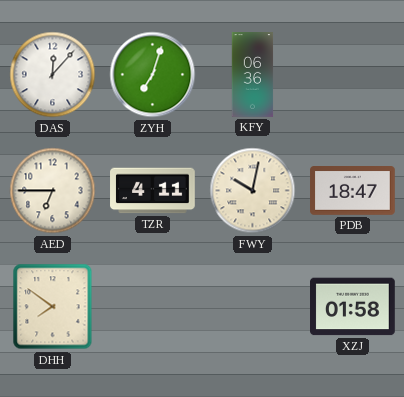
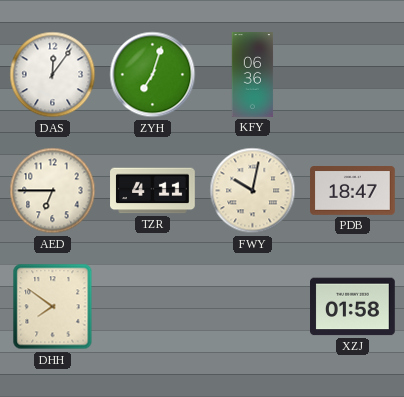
DAS: 12:07 -> 12:06
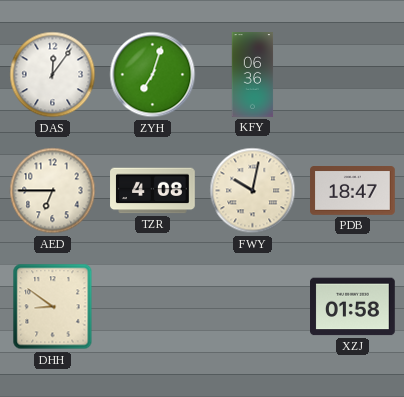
TZR: 4:11 -> 4:08
DHH: 7:51 -> 8:51
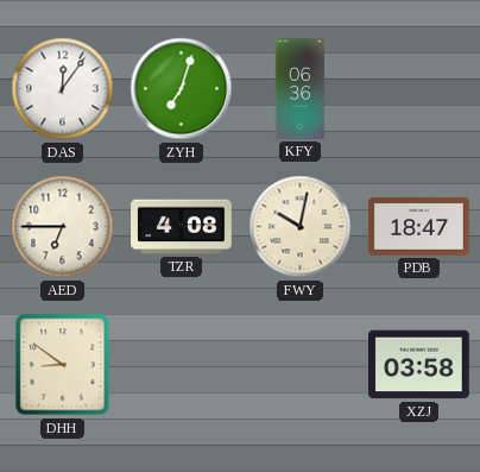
XZJ: 01:58 -> 03:58
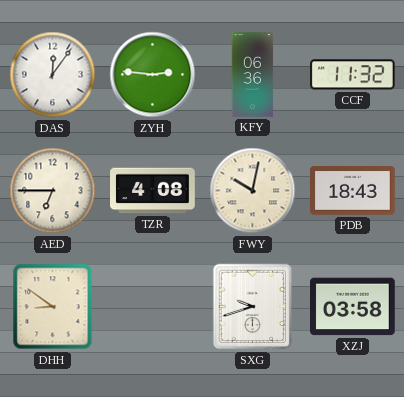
ZYH: 7:03 -> 2:46
CCF: none -> 11:32
PDB: 18:47 -> 18:43
SXG: none -> 9:42
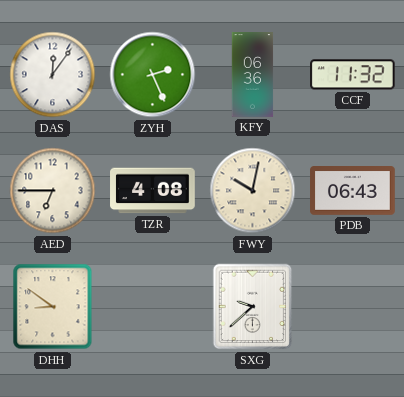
ZYH: 2:46 -> 2:26
PDB: 18:43 -> 06:43
SXG: 9:42 -> 9:38
XZJ: 03:58 -> none
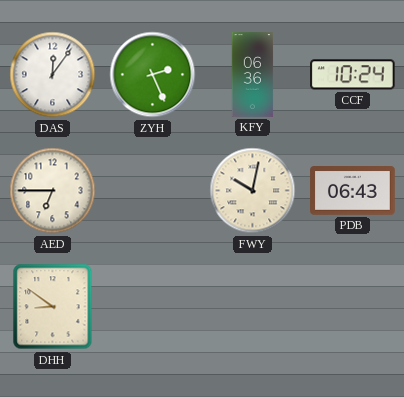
CCF: 11:32 -> 10:24
TZR: 4:08 -> none
SXG: 9:38 -> none
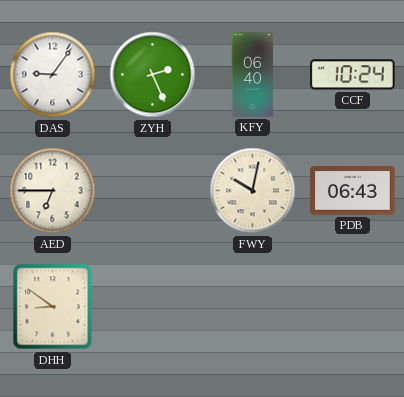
DAS: 12:06 -> 9:06
KFY: 06:36 -> 06:40
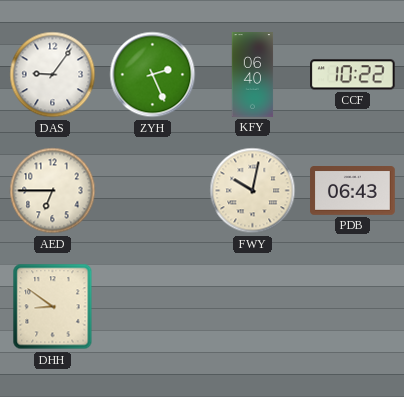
CCF: 10:24 -> 10:22
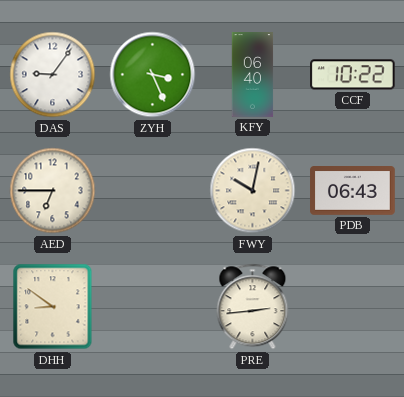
ZYH: 2:26 -> 3:26
PRE: none -> 2:44
